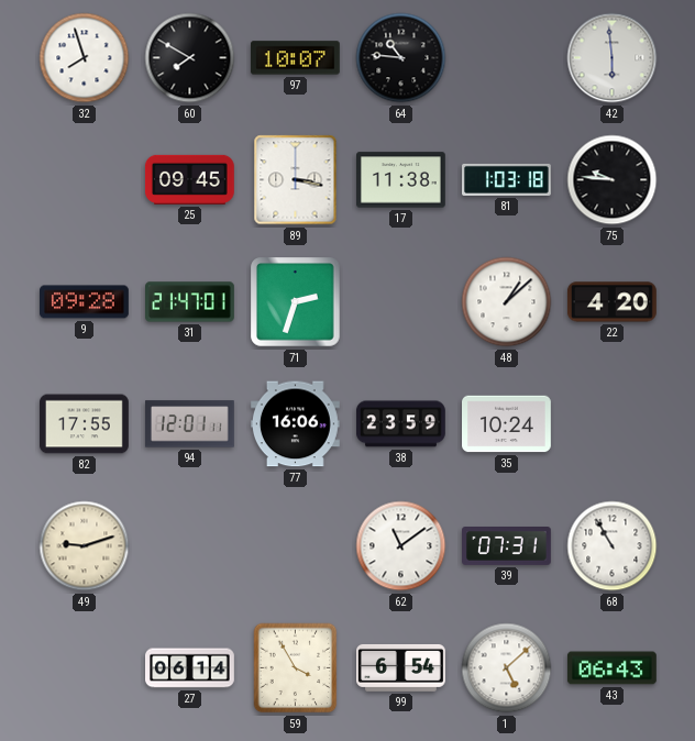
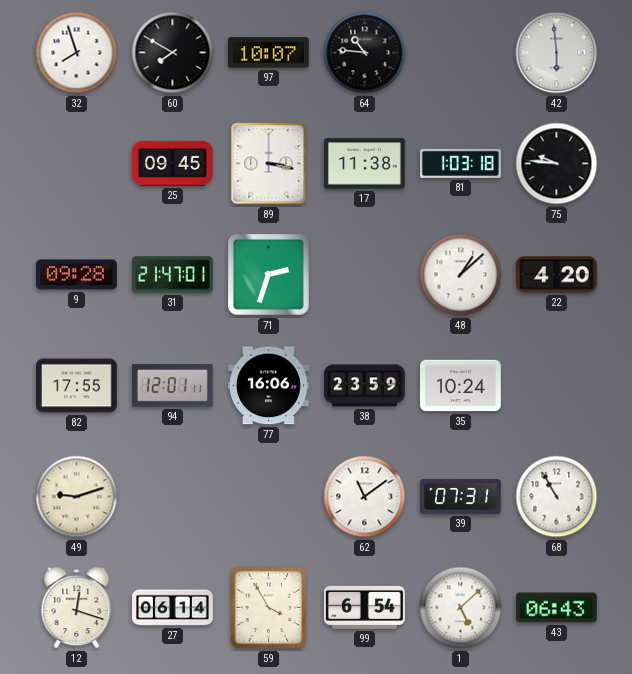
12: none -> 12:18
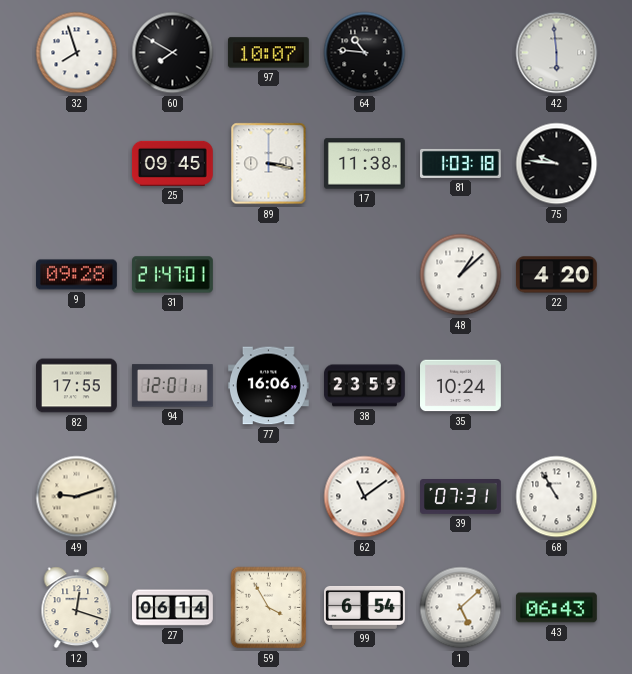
71: 2:33 -> none
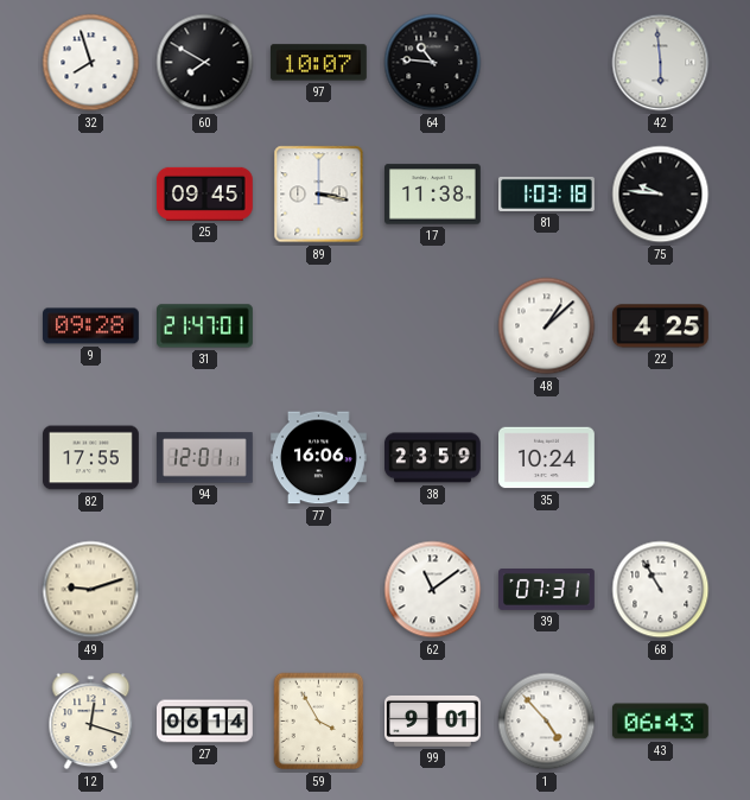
22: 4:20 -> 4:25
99: 6:54 -> 9:01
1: 5:08 -> 4:53
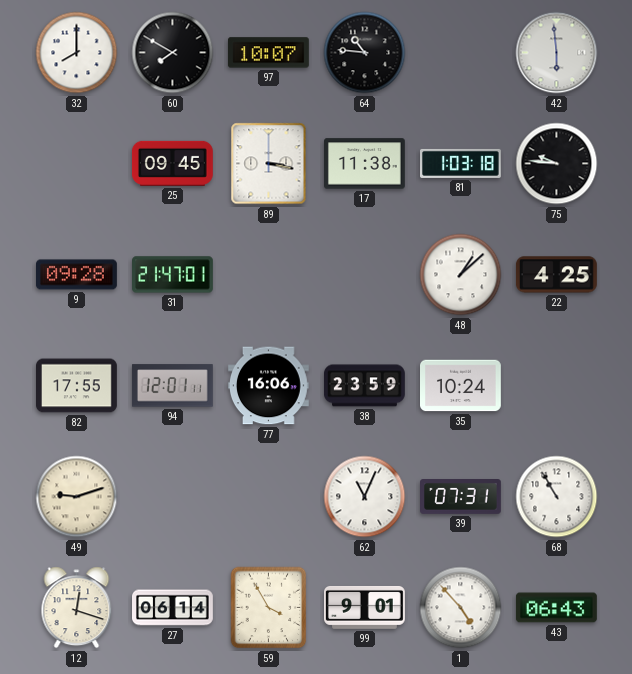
32: 7:57 -> 8:00
62: 11:09 -> 11:04
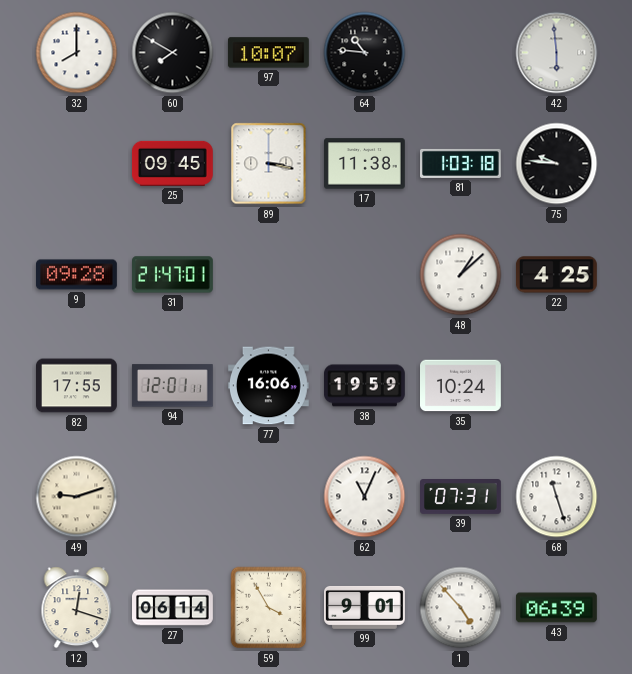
38: 23:59 -> 19:59
68: 10:55 -> 11:27
43: 06:43 -> 06:39
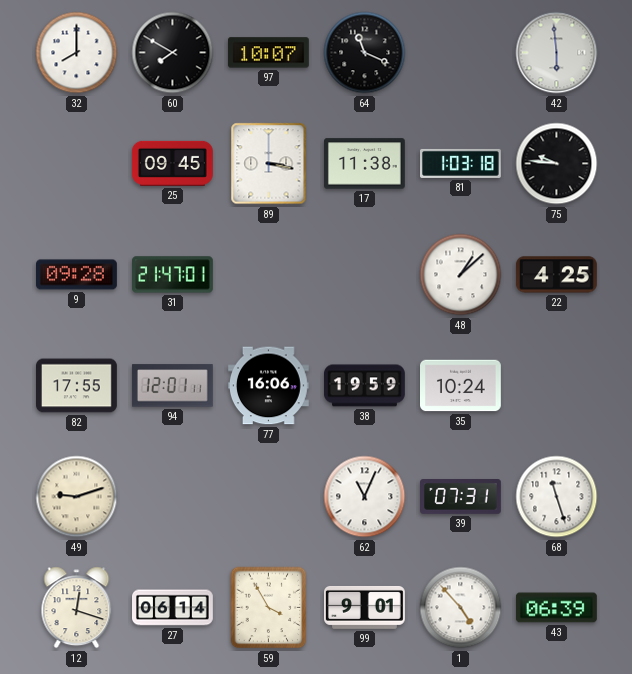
64: 10:46 -> 11:19
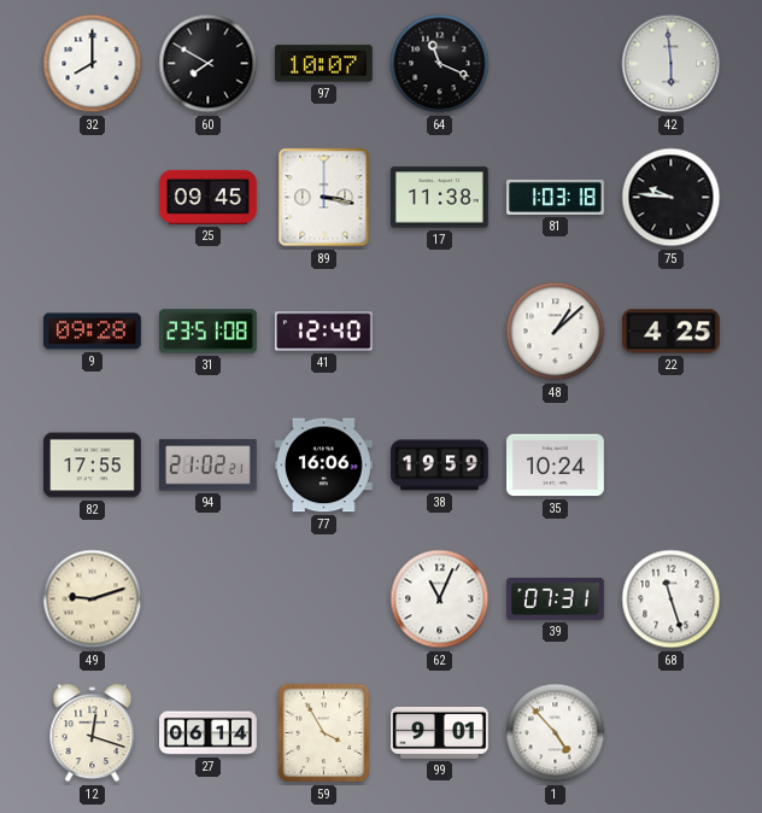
31: 21:47 -> 23:51
41: none -> 12:40
94: 12:01 -> 21:02
43: 06:39 -> none
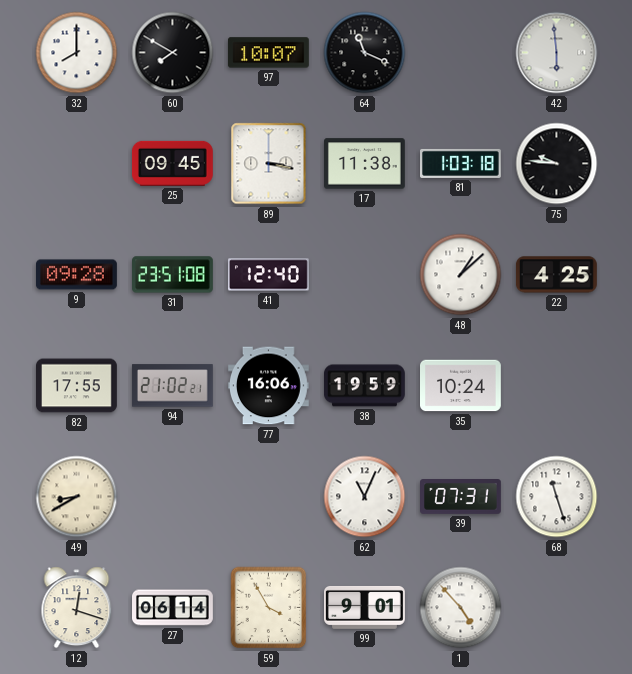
49: 9:12 -> 8:40
